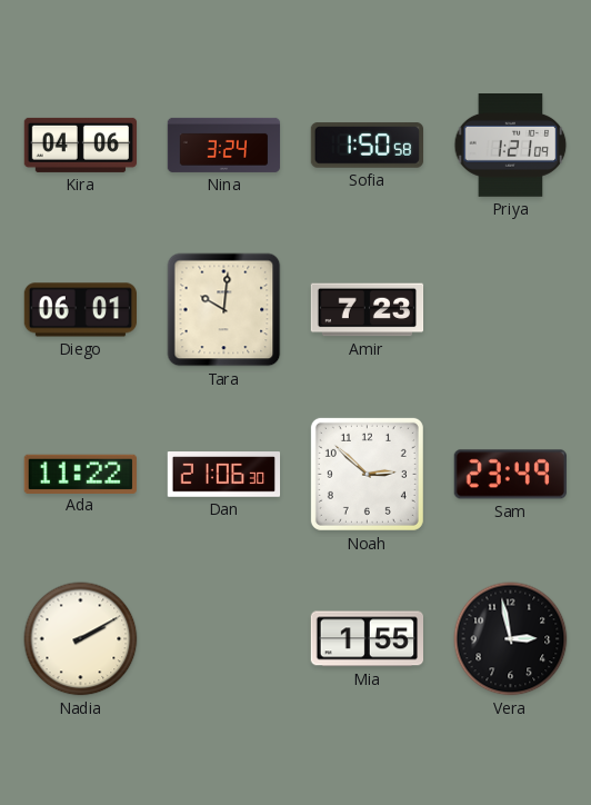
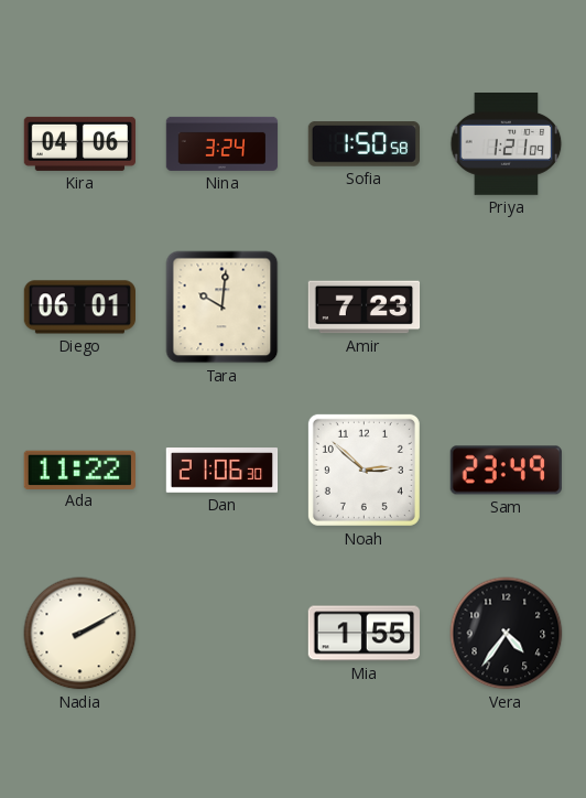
Vera: 2:58 -> 4:36
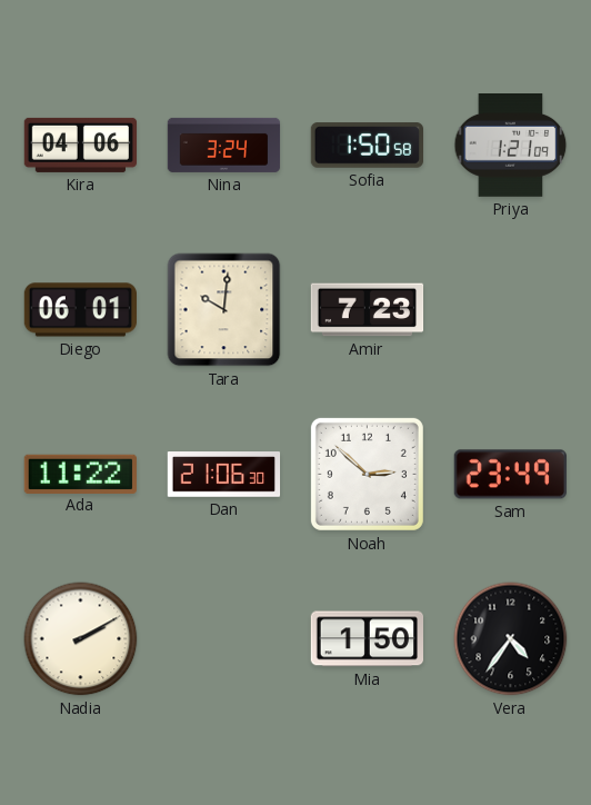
Mia: 1:55 -> 1:50
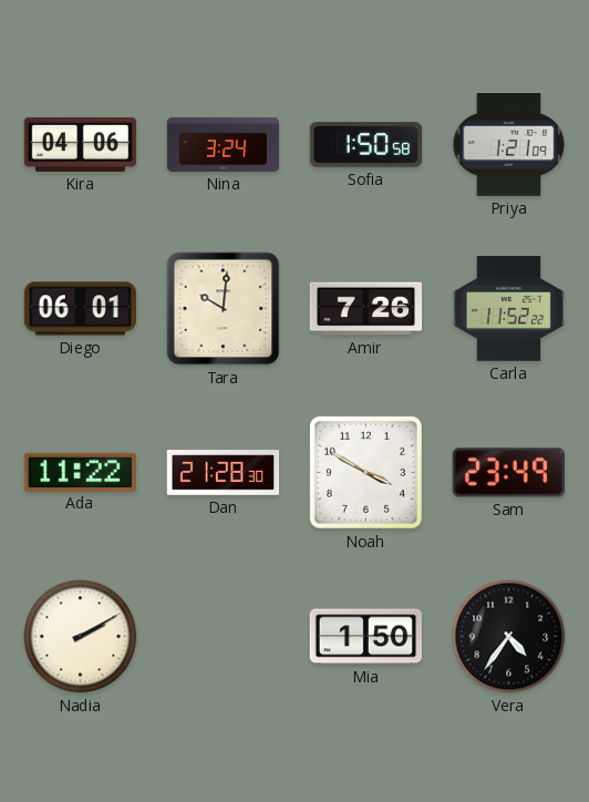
Amir: 7:23 -> 7:26
Carla: none -> 11:52
Dan: 21:06 -> 21:28
Noah: 2:52 -> 3:50
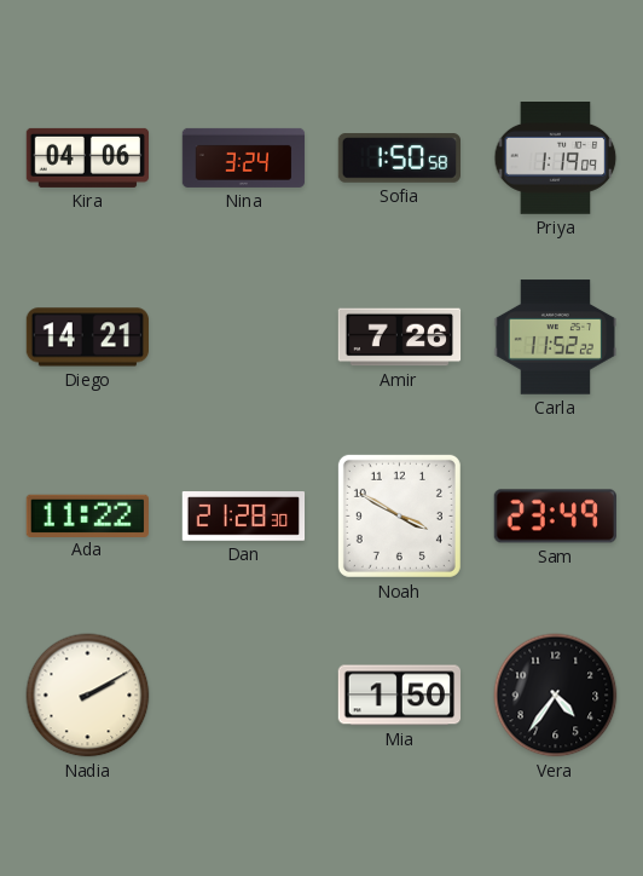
Priya: 1:21 -> 1:19
Diego: 06:01 -> 14:21
Tara: 10:01 -> none
